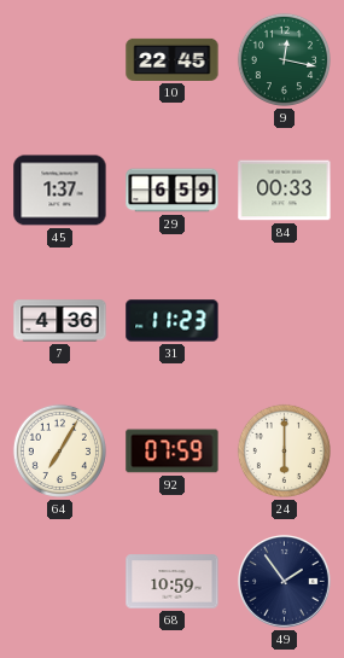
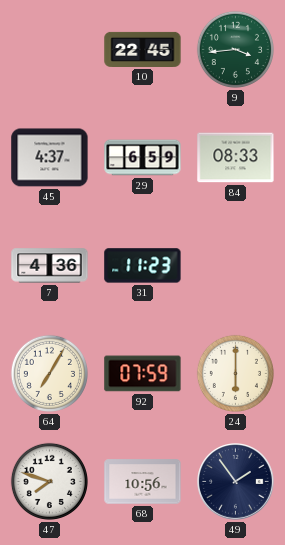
9: 12:17 -> 3:44
45: 1:37 -> 4:37
84: 00:33 -> 08:33
47: none -> 7:48
68: 10:59 -> 10:56
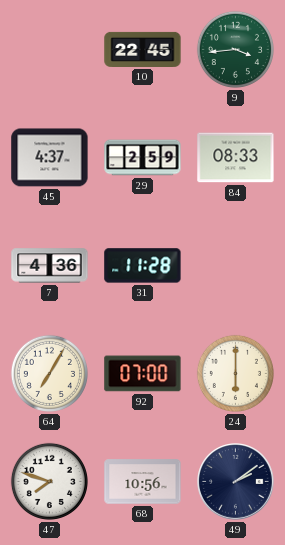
29: 6:59 -> 2:59
31: 11:23 -> 11:28
92: 07:59 -> 07:00
49: 1:54 -> 2:09
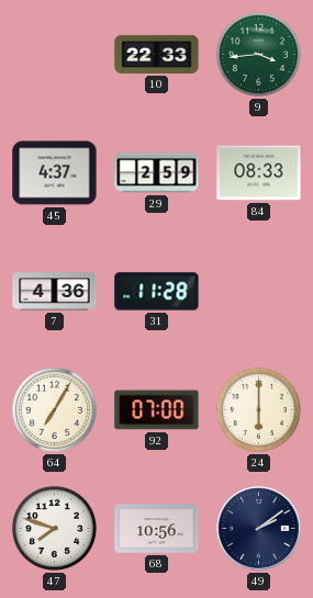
10: 22:45 -> 22:33
